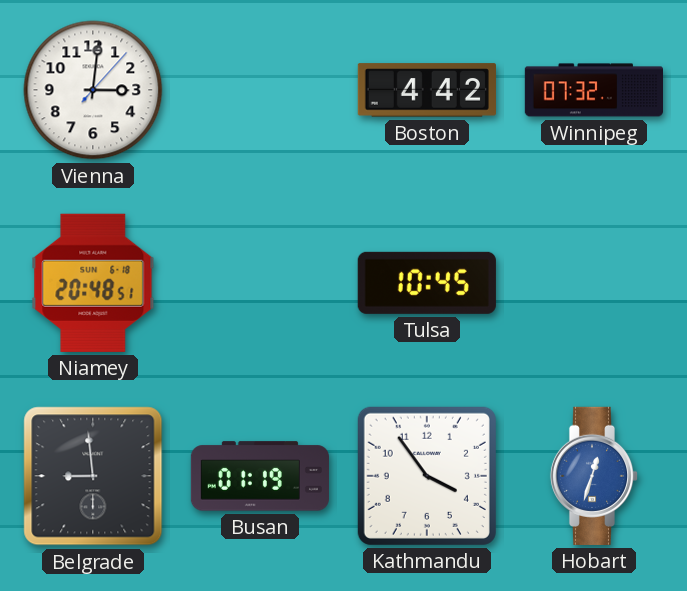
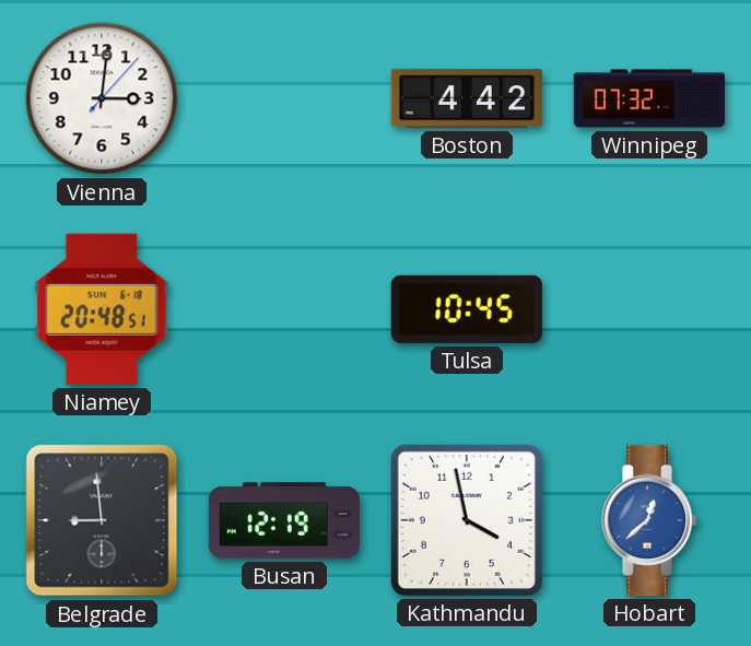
Busan: 01:19 -> 12:19
Kathmandu: 3:54 -> 3:58
Hobart: 12:33 -> 12:38
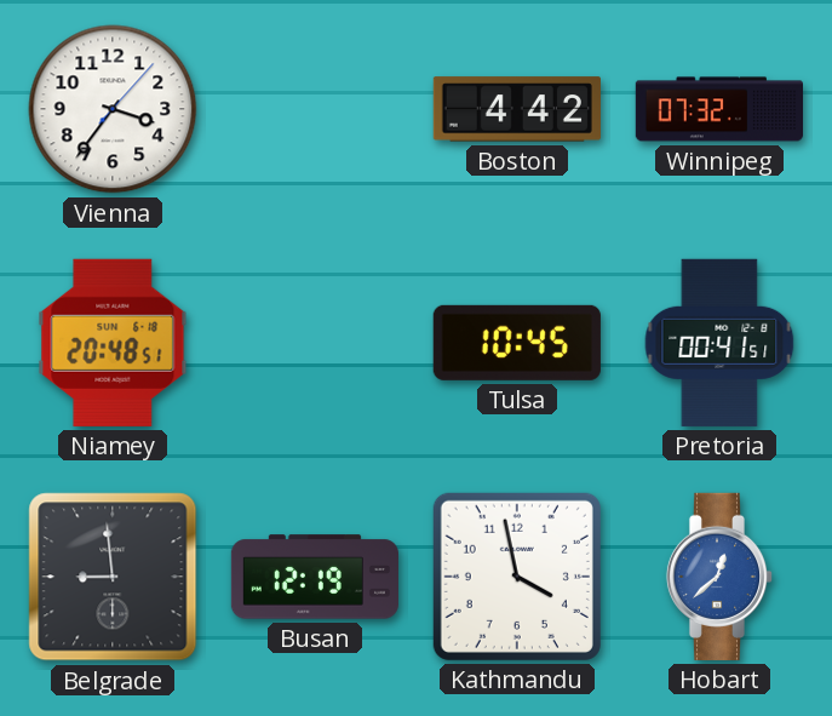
Vienna: 3:01 -> 3:36
Pretoria: none -> 00:41
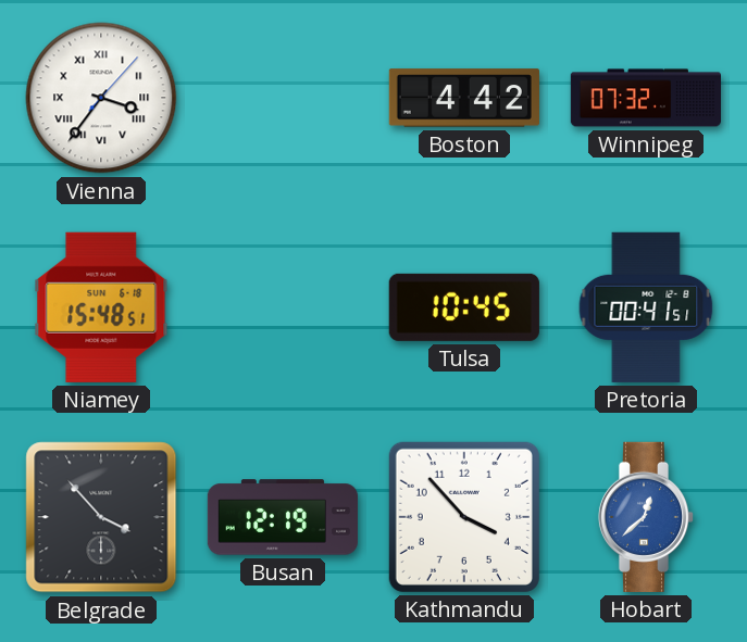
Vienna numerals: Arabic -> Roman
Niamey: 20:48 -> 15:48
Belgrade: 8:59 -> 3:53
Kathmandu: 3:58 -> 3:53
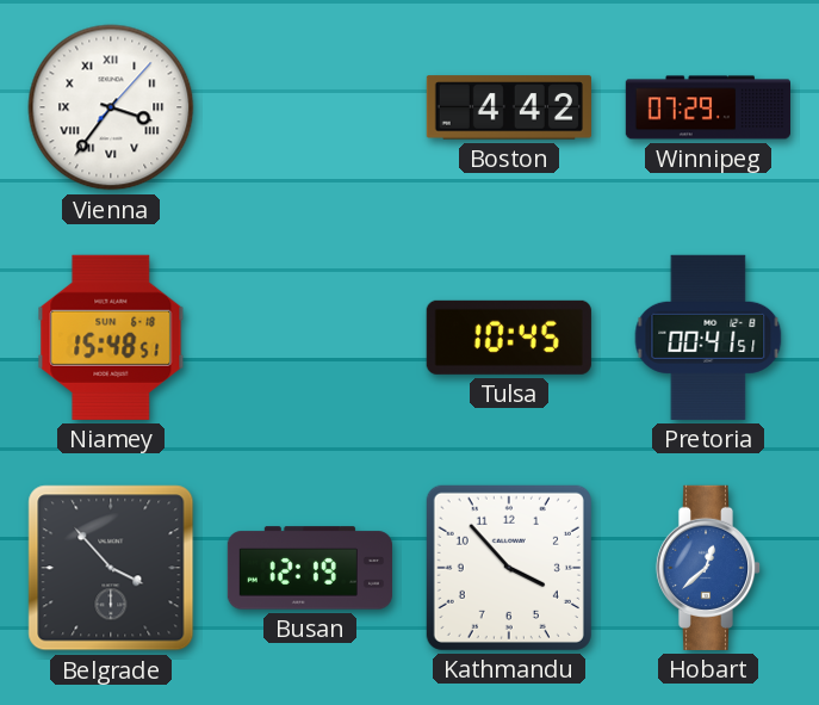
Winnipeg: 07:32 -> 07:29
